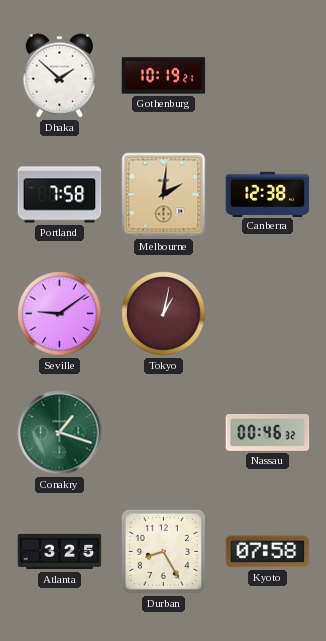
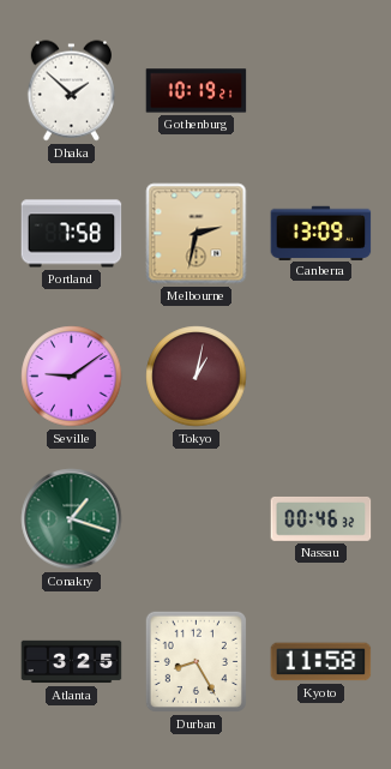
Melbourne: 2:01 -> 2:32
Canberra: 12:38 -> 13:09
Kyoto: 07:58 -> 11:58
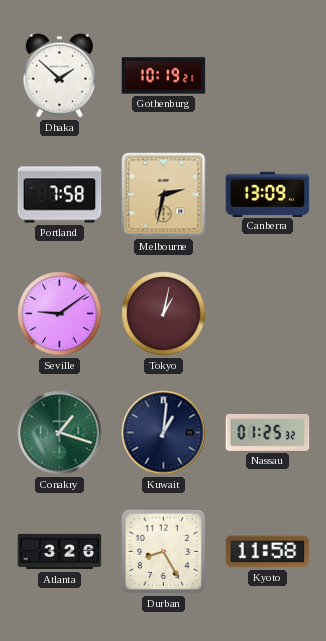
Kuwait: none -> 1:01
Nassau: 00:46 -> 01:25
Atlanta: 3:25 -> 3:26
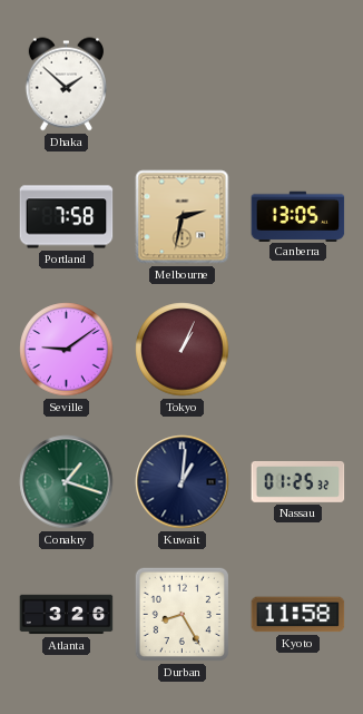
Gothenburg: 10:19 -> none
Canberra: 13:09 -> 13:05
Tokyo: 1:02 -> 1:04
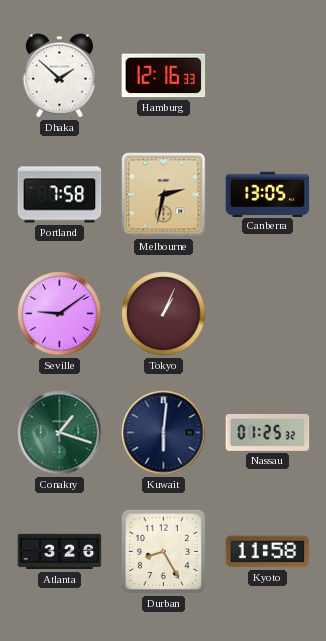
Hamburg: none -> 12:16
Kuwait: 1:01 -> 6:01
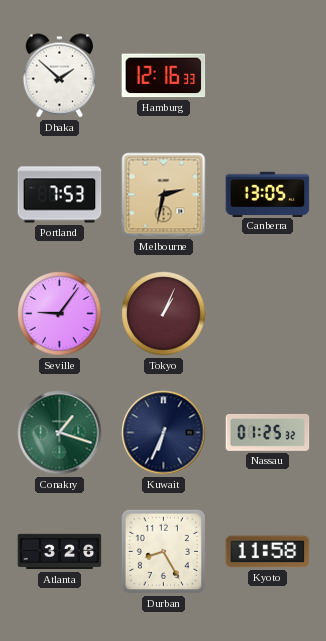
Portland: 7:58 -> 7:53
Seville: 9:09 -> 9:06
Kuwait: 6:01 -> 6:34
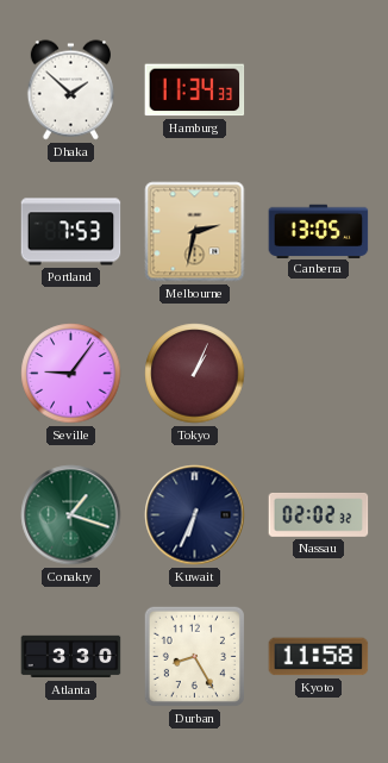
Hamburg: 12:16 -> 11:34
Nassau: 01:25 -> 02:02
Atlanta: 3:26 -> 3:30
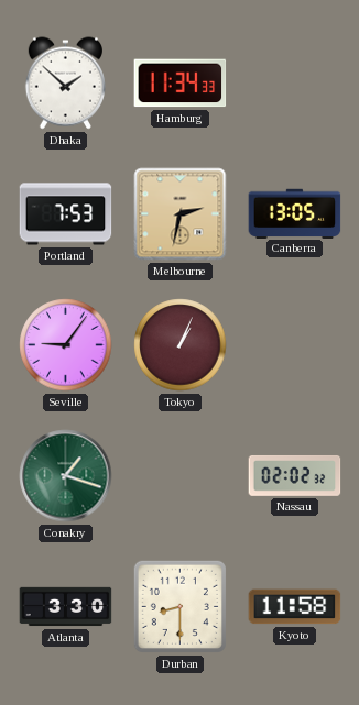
Kuwait: 6:34 -> none
Durban: 8:25 -> 8:30
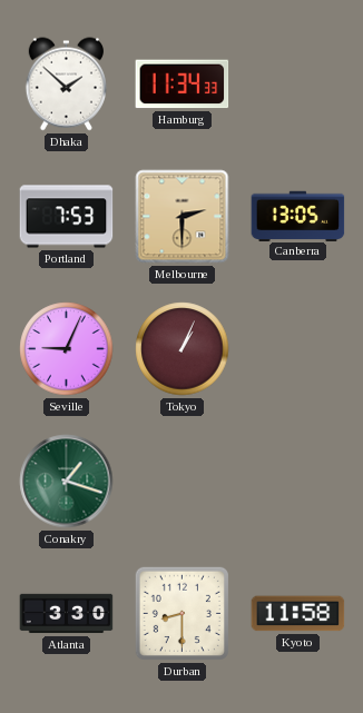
Melbourne: 2:32 -> 2:30
Seville: 9:06 -> 9:04
Nassau: 02:02 -> none
